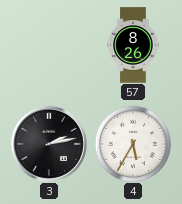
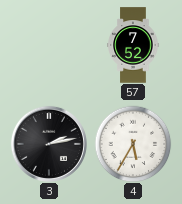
57: 8:26 -> 7:52
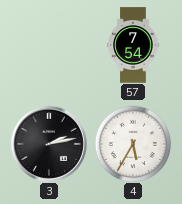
57: 7:52 -> 7:54
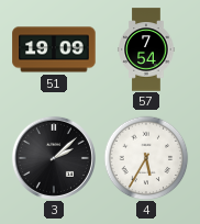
51: none -> 19:09
3: 2:13 -> 2:08
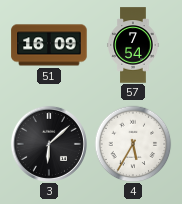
51: 19:09 -> 16:09
3: 2:08 -> 6:08
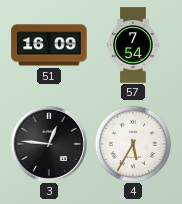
3: 6:08 -> 12:46
